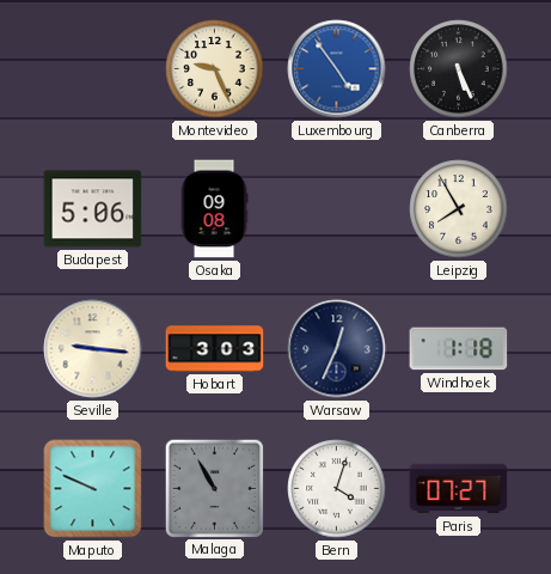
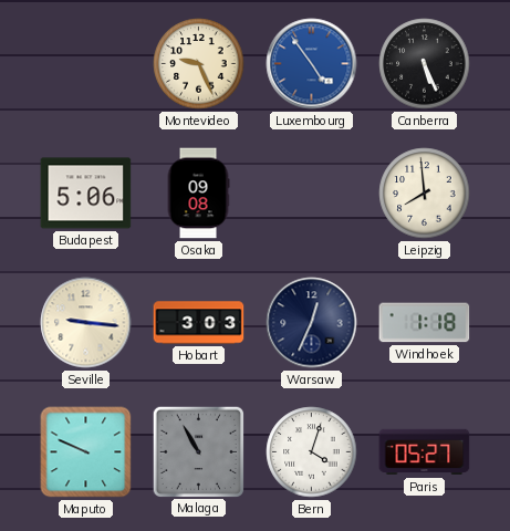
Leipzig: 7:55 -> 7:59
Paris: 07:27 -> 05:27
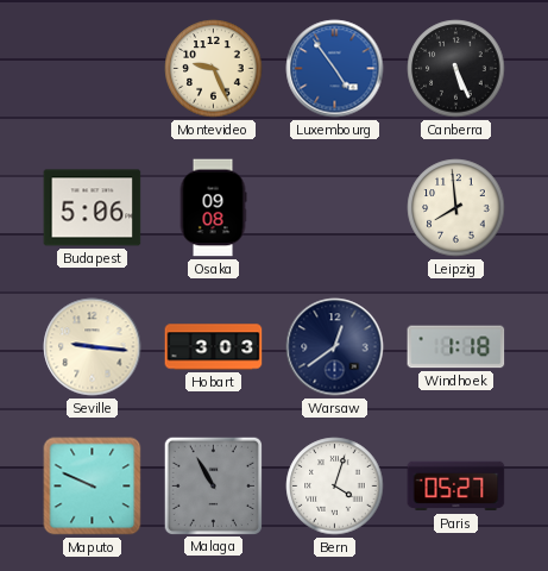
Warsaw: 12:34 -> 12:39
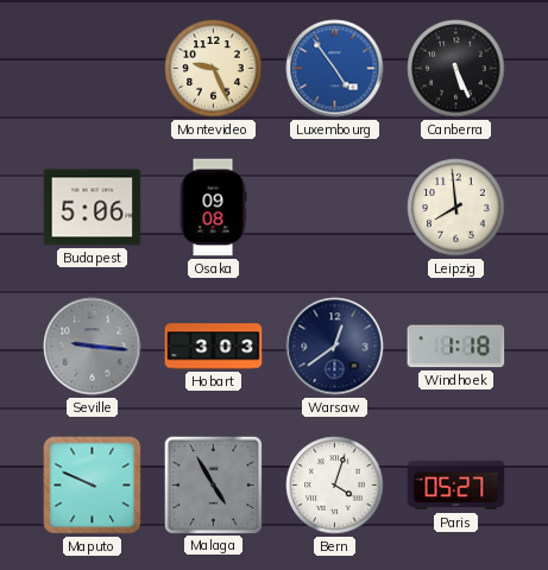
Seville dial: cream -> grey
Malaga: 10:55 -> 4:55
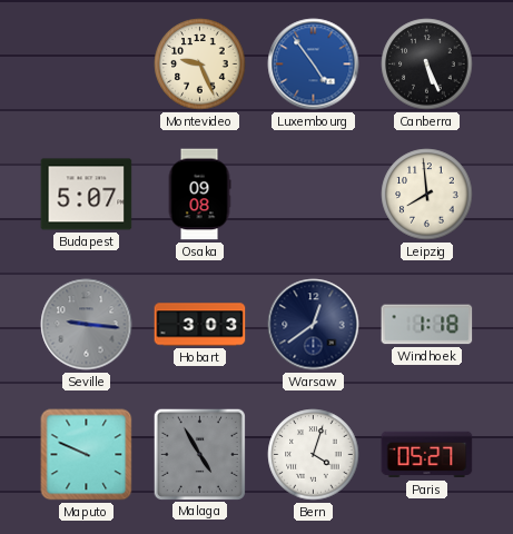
Budapest: 5:06 -> 5:07
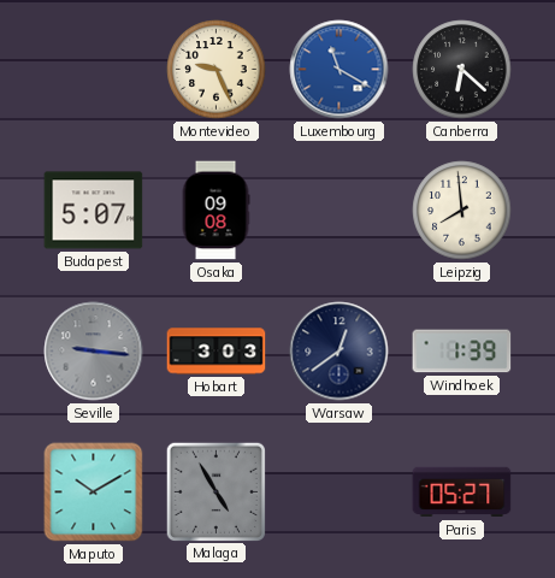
Luxembourg: 4:54 -> 11:20
Canberra: 5:26 -> 6:22
Windhoek: 1:18 -> 1:39
Maputo: 9:49 -> 10:10
Bern: 4:03 -> none
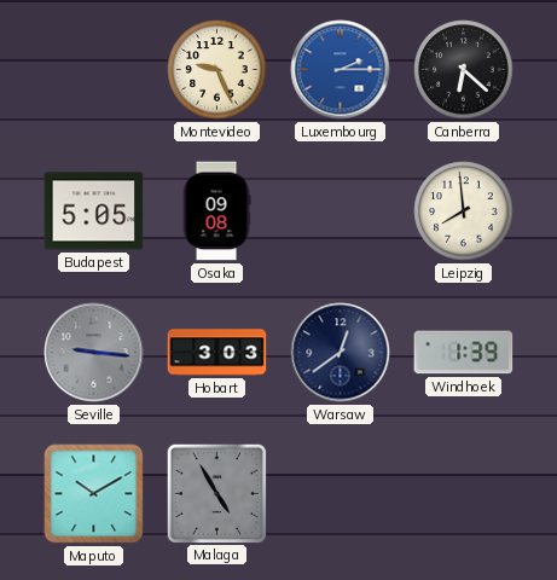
Luxembourg: 11:20 -> 2:15
Budapest: 5:07 -> 5:05
Paris: 05:27 -> none
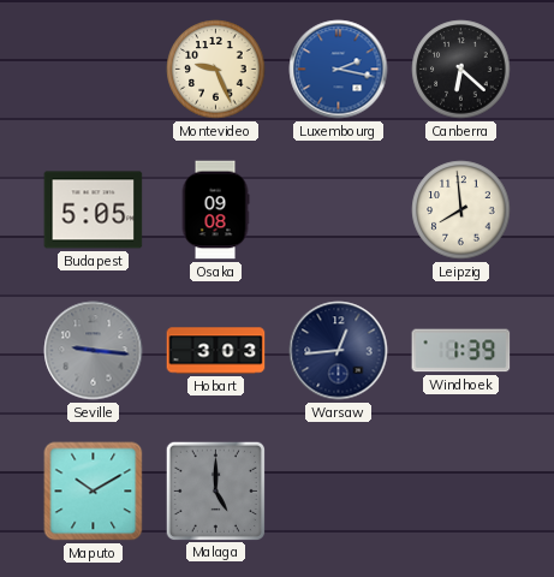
Luxembourg: 2:15 -> 2:17
Warsaw: 12:39 -> 12:44
Malaga: 4:55 -> 5:00
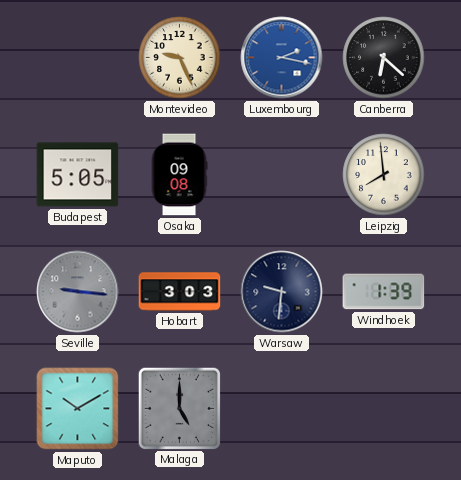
Warsaw: 12:44 -> 9:31
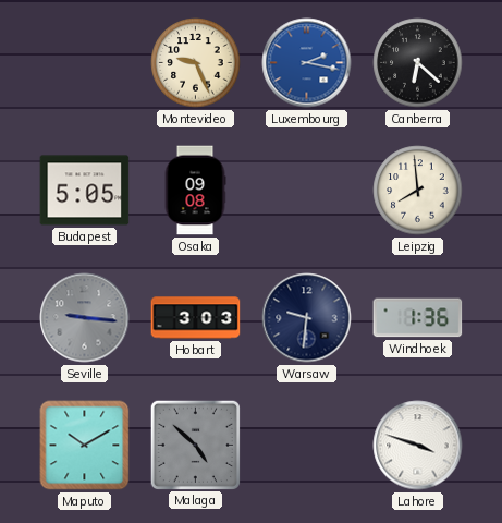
Windhoek: 1:39 -> 1:36
Malaga: 5:00 -> 4:52
Lahore: none -> 3:48
